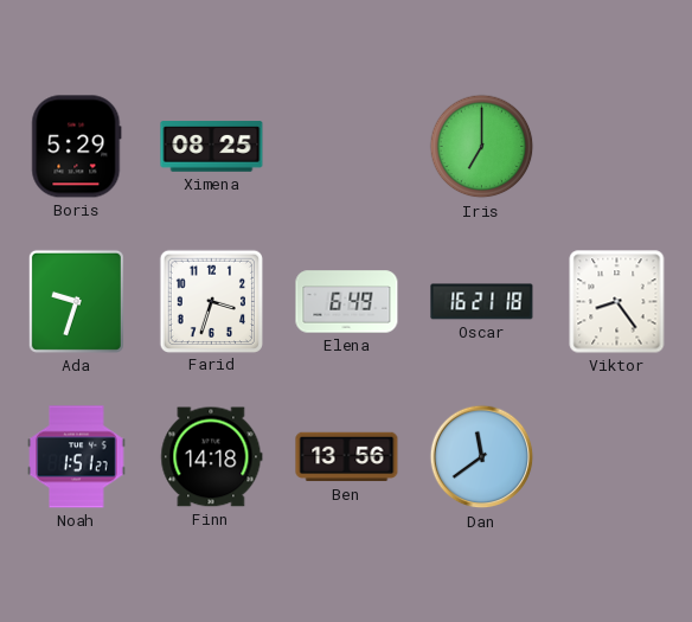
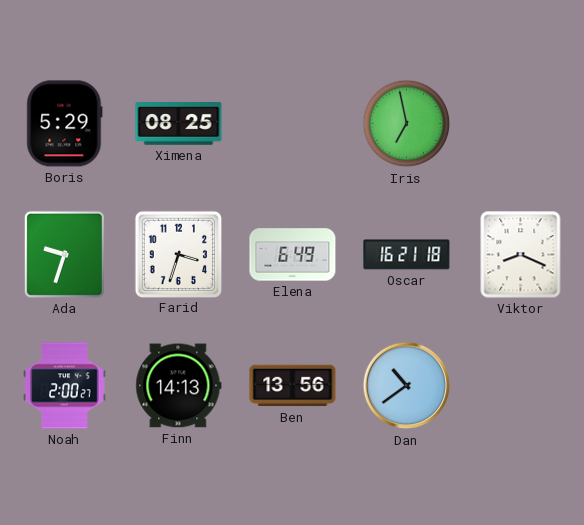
Iris: 7:00 -> 6:58
Viktor: 8:24 -> 8:19
Noah: 1:51 -> 2:00
Finn: 14:18 -> 14:13
Dan: 11:39 -> 10:39
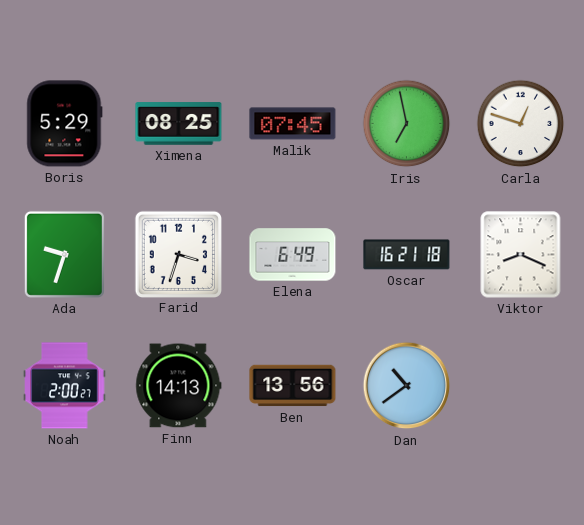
Malik: none -> 07:45
Carla: none -> 12:48
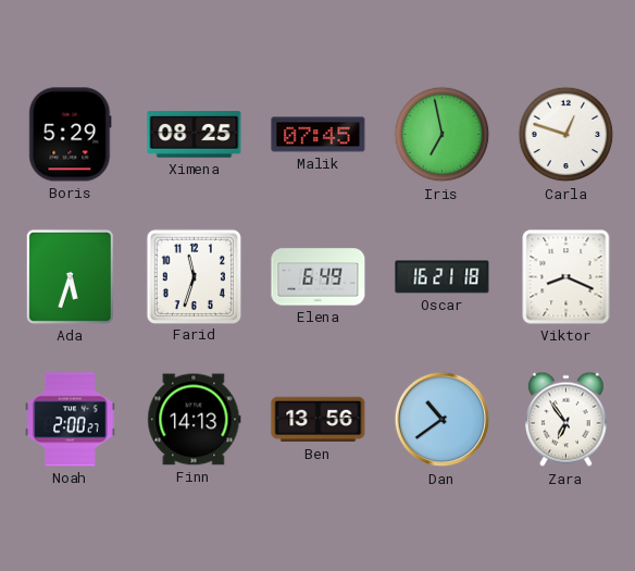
Ada: 9:33 -> 5:33
Farid: 3:33 -> 11:33
Zara: none -> 6:54
